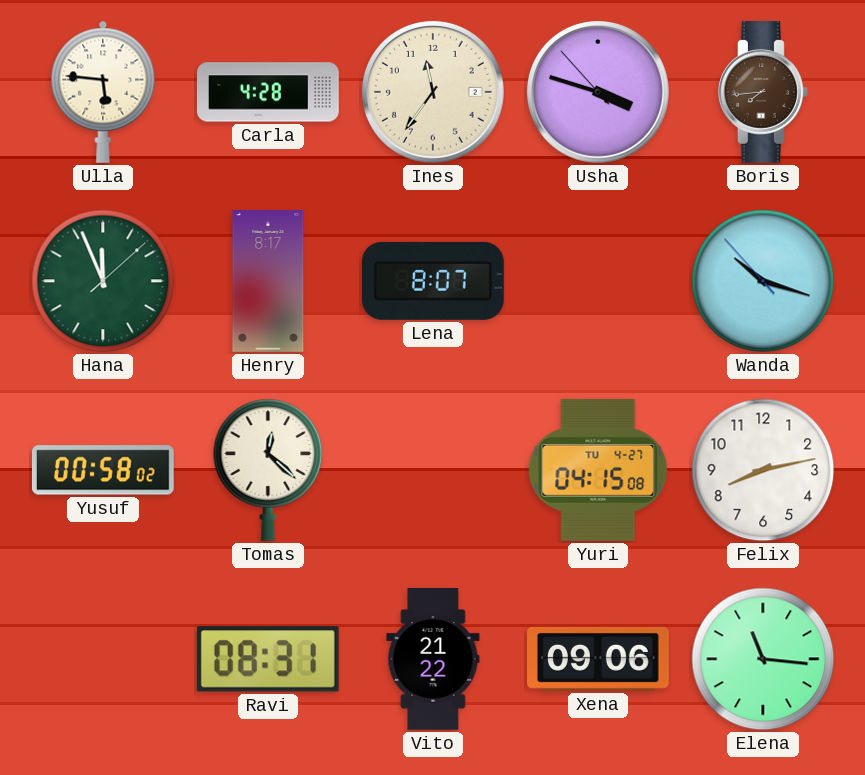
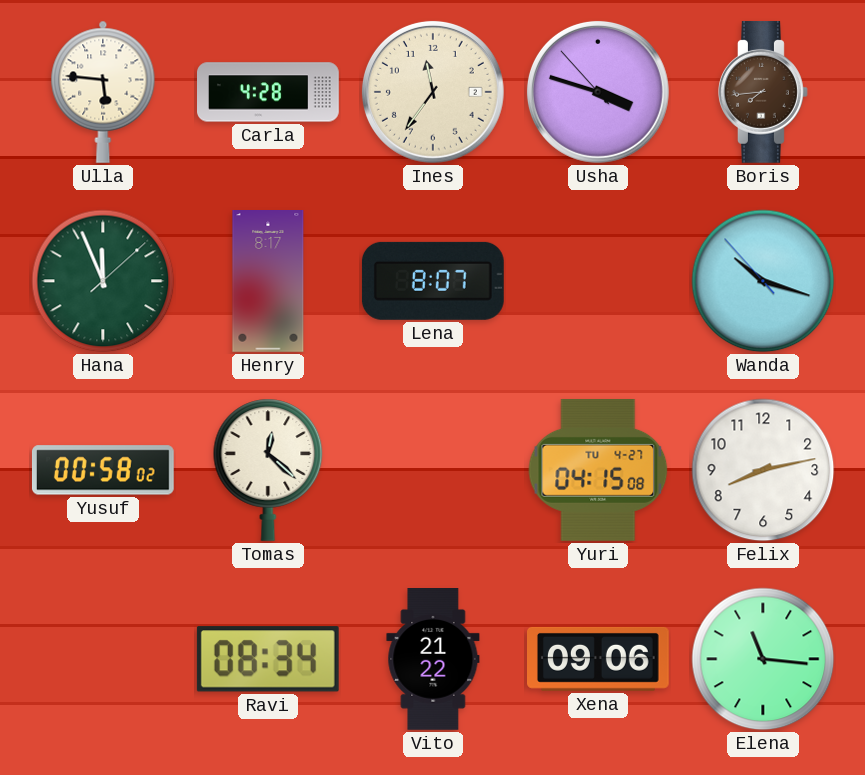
Ravi: 08:31 -> 08:34
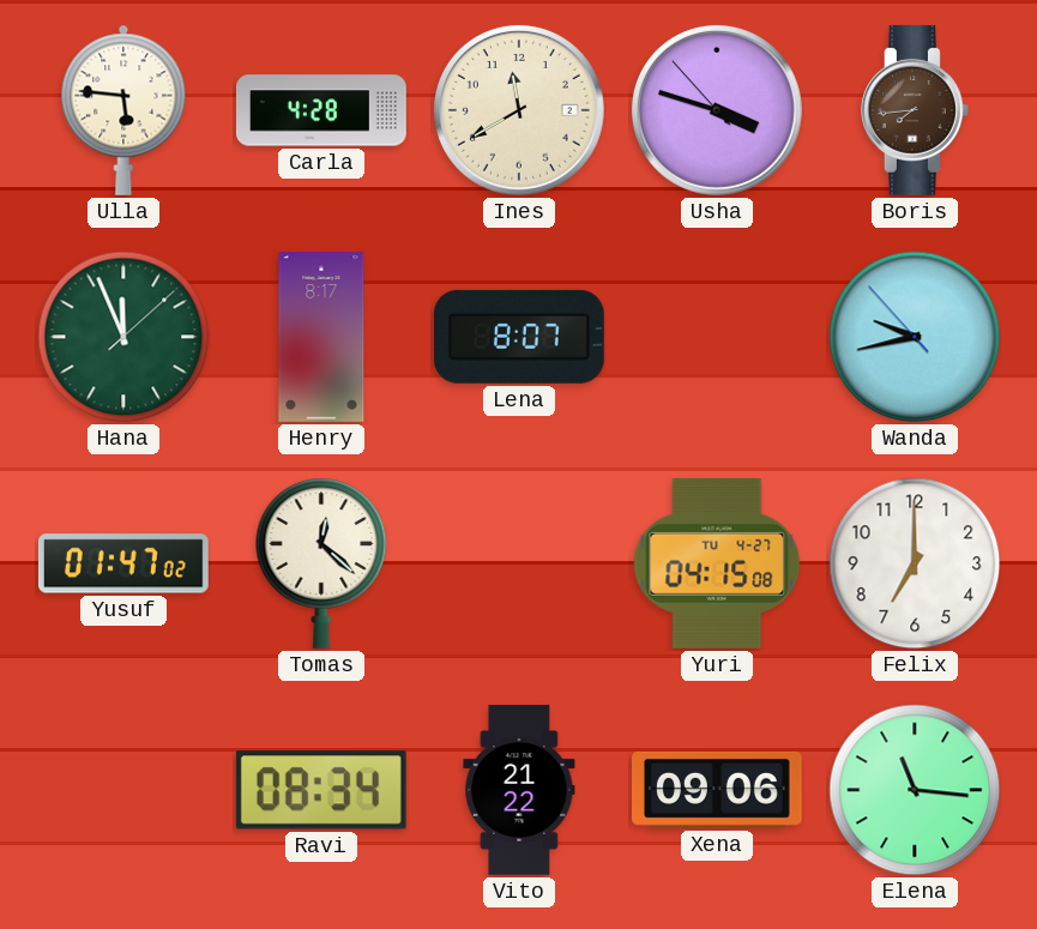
Ines: 11:36 -> 11:40
Wanda: 10:17 -> 9:42
Yusuf: 00:58 -> 01:47
Felix: 8:13 -> 7:00
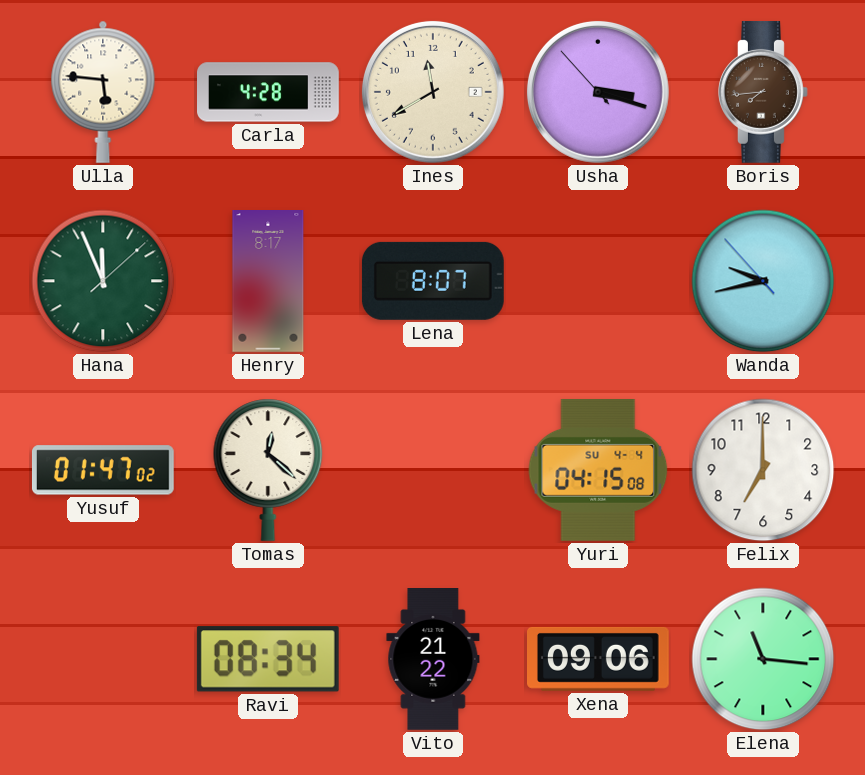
Usha: 3:47 -> 3:17
Yuri date: TU 4-27 -> SU 4-4
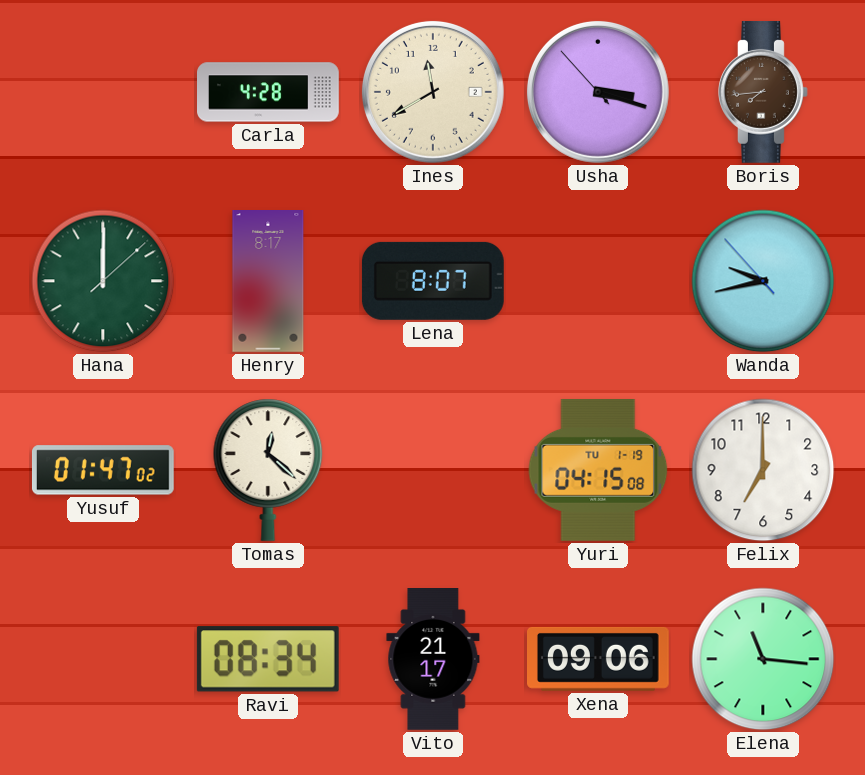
Ulla: 5:46 -> none
Hana: 11:56 -> 12:00
Yuri date: SU 4-4 -> TU 1-19
Vito: 21:22 -> 21:17
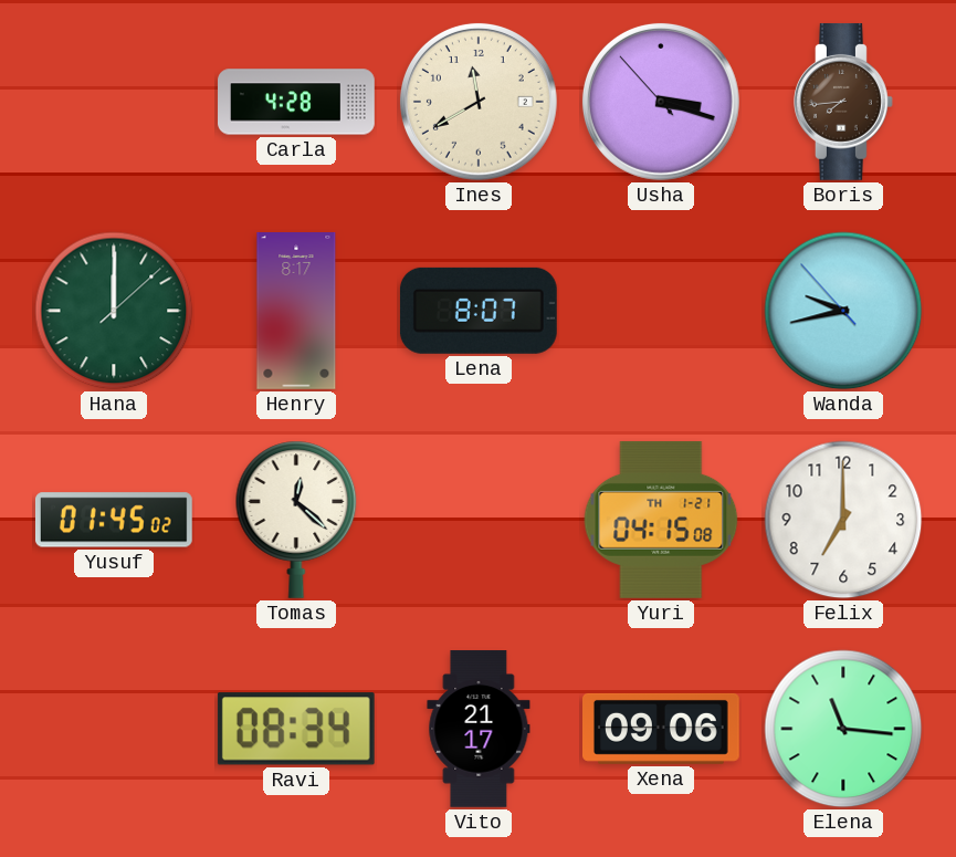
Yusuf: 01:47 -> 01:45
Yuri date: TU 1-19 -> TH 1-21
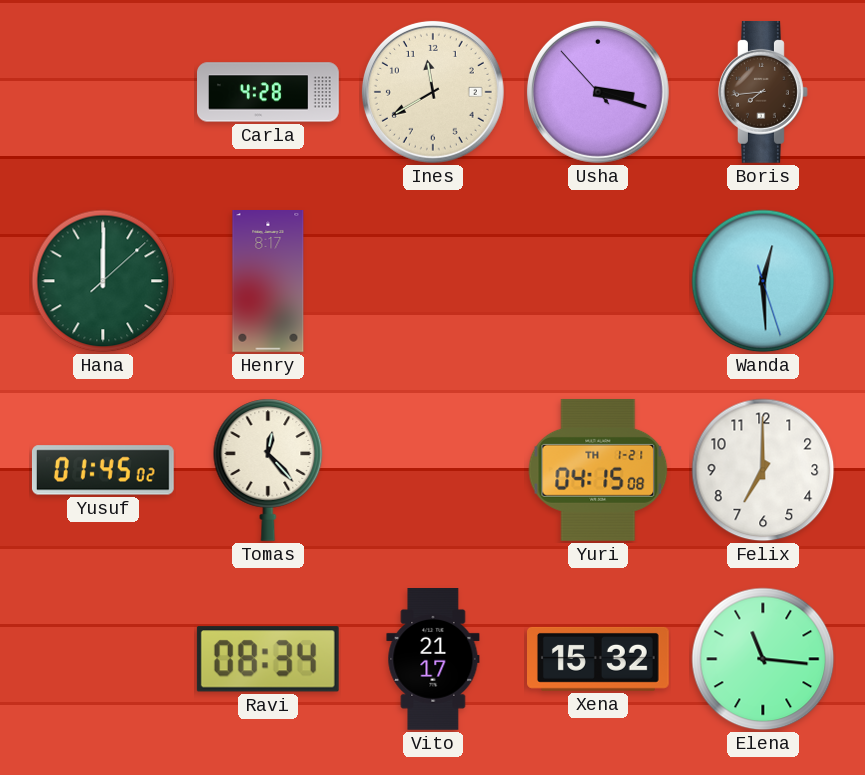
Lena: 8:07 -> none
Wanda: 9:42 -> 12:29
Tomas: 12:22 -> 12:23
Xena: 09:06 -> 15:32
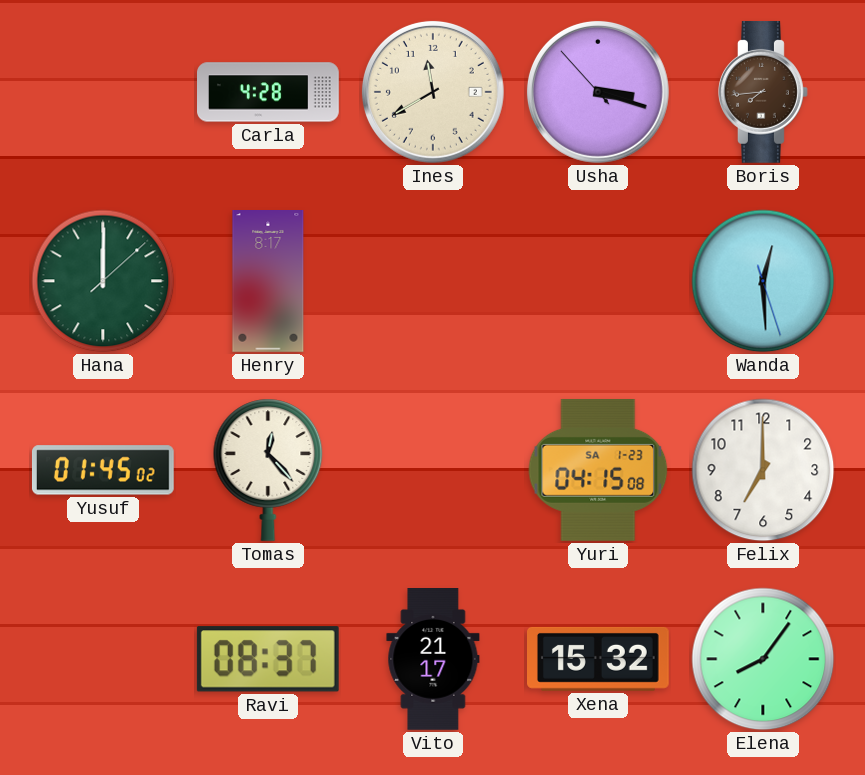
Yuri date: TH 1-21 -> SA 1-23
Ravi: 08:34 -> 08:37
Elena: 11:16 -> 8:06
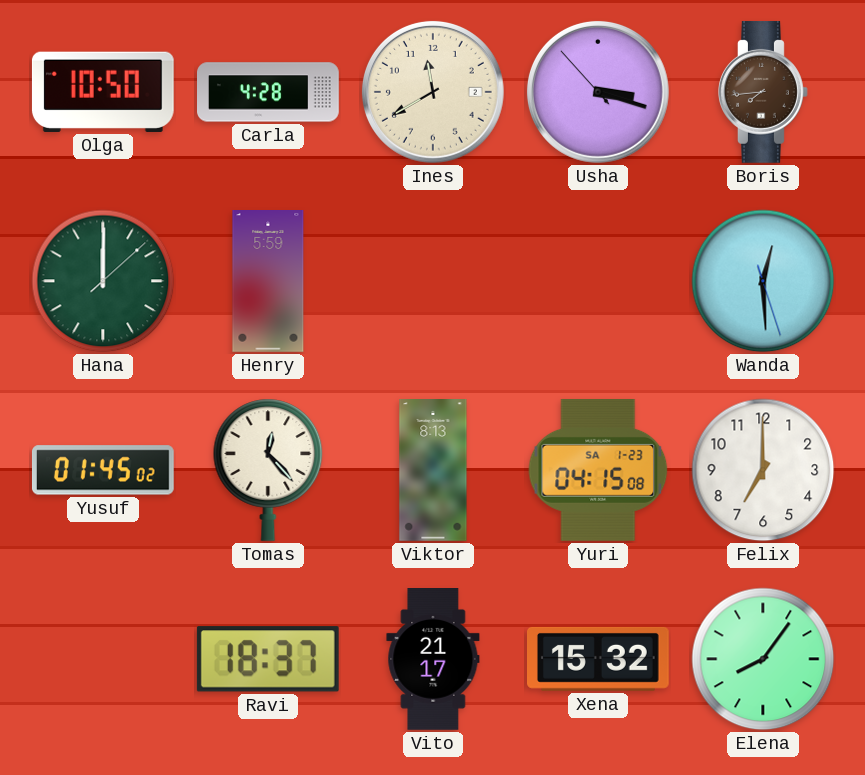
Olga: none -> 10:50
Henry: 8:17 -> 5:59
Viktor: none -> 8:13
Ravi: 08:37 -> 18:37
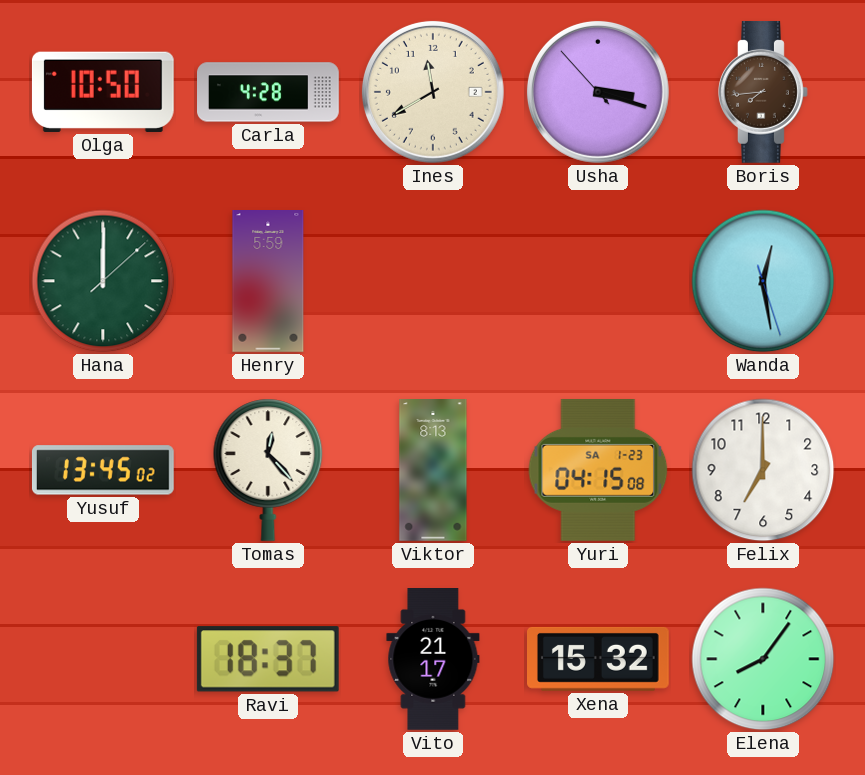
Wanda: 12:29 -> 12:28
Yusuf: 01:45 -> 13:45
